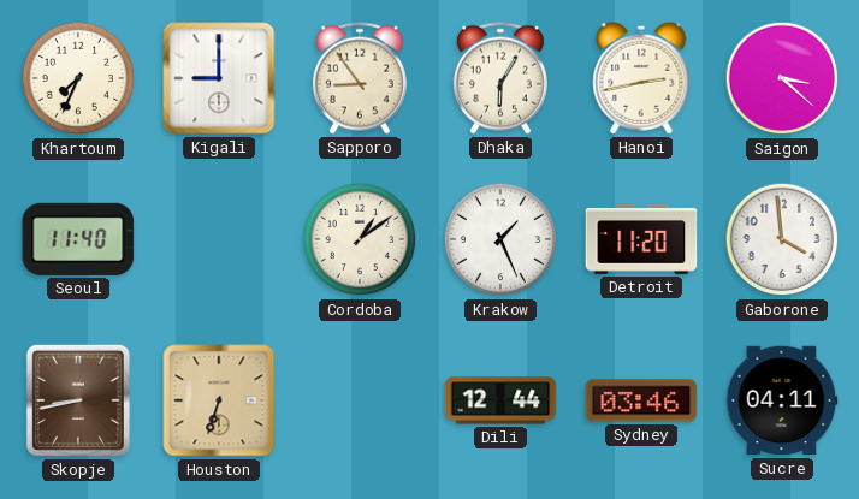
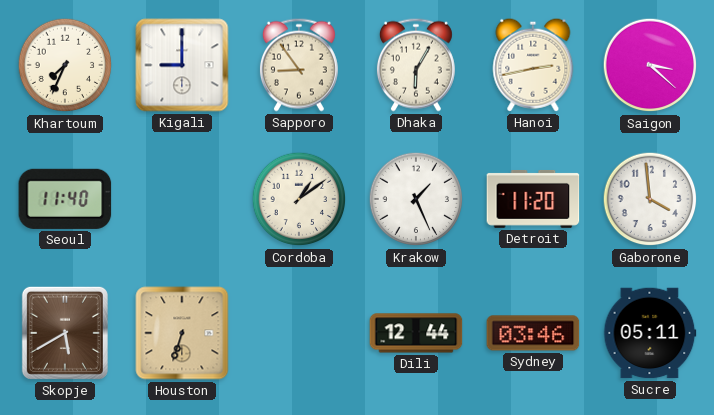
Skopje: 8:43 -> 5:40
Sucre: 04:11 -> 05:11
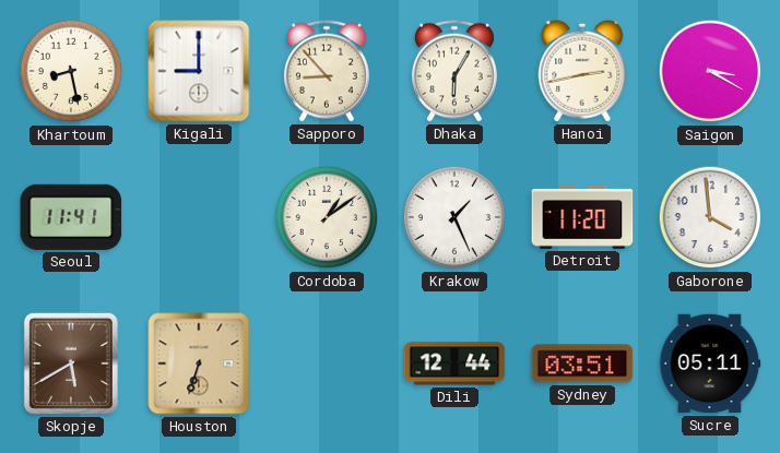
Khartoum: 7:34 -> 8:28
Sapporo: 8:54 -> 8:53
Saigon: 3:22 -> 3:20
Seoul: 11:40 -> 11:41
Sydney: 03:46 -> 03:51
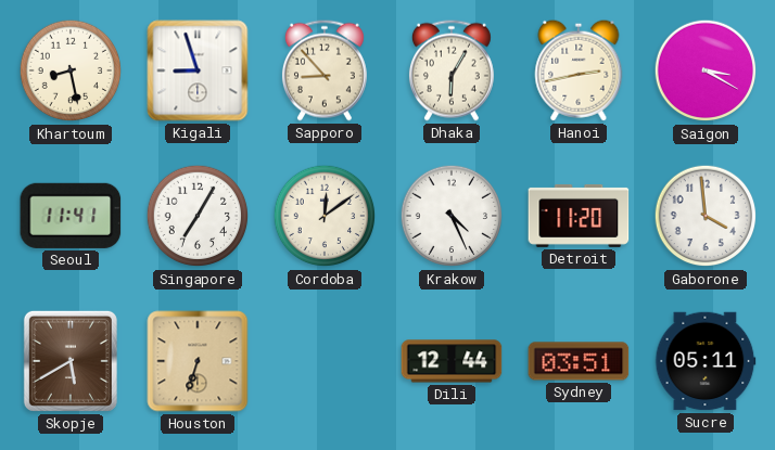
Kigali: 9:00 -> 8:57
Singapore: none -> 7:05
Cordoba: 1:09 -> 12:09
Krakow: 1:26 -> 4:26
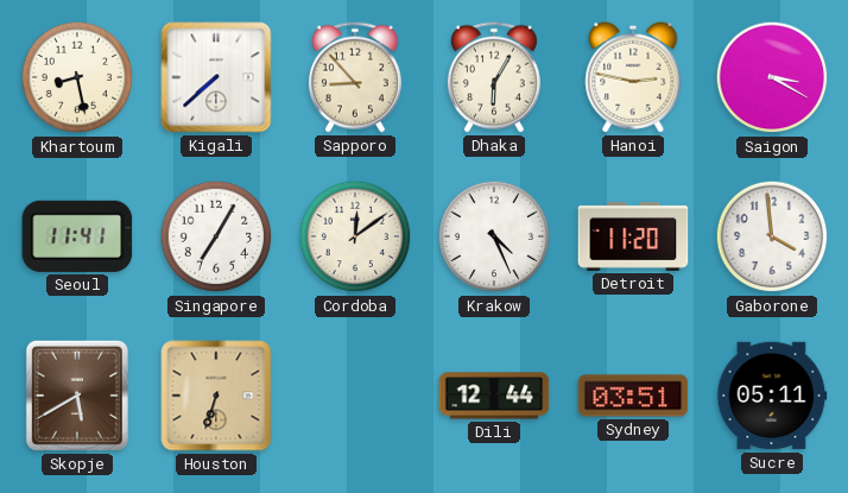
Kigali: 8:57 -> 7:38
Hanoi: 2:43 -> 2:47
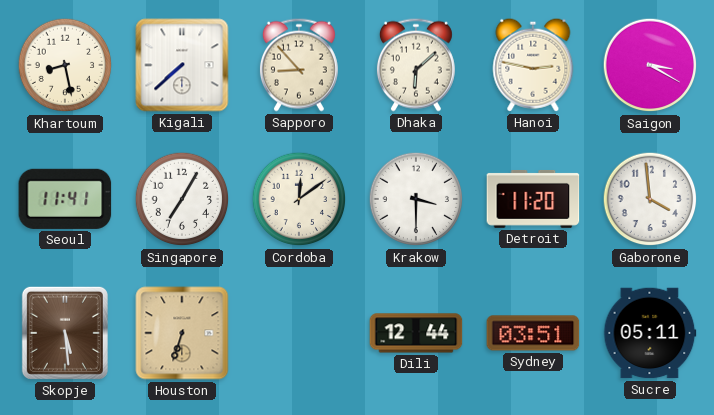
Dhaka: 6:05 -> 6:08
Krakow: 4:26 -> 3:30
Skopje: 5:40 -> 5:29
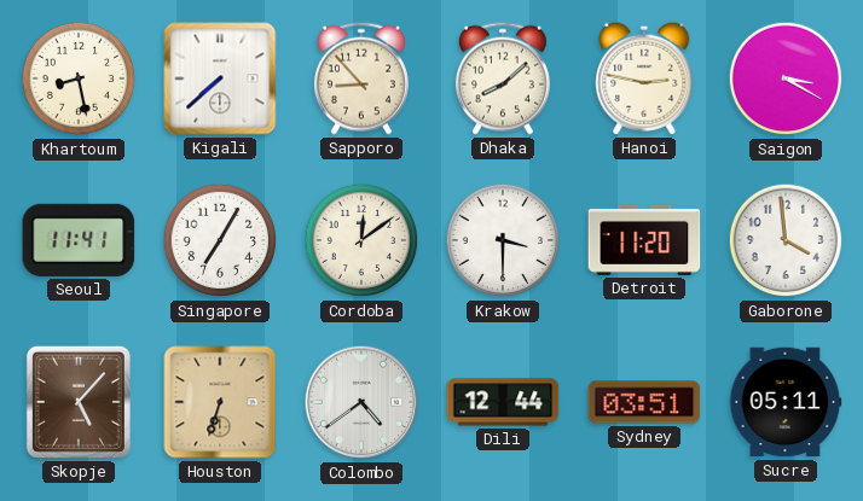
Dhaka: 6:08 -> 8:08
Skopje: 5:29 -> 5:07
Colombo: none -> 4:39
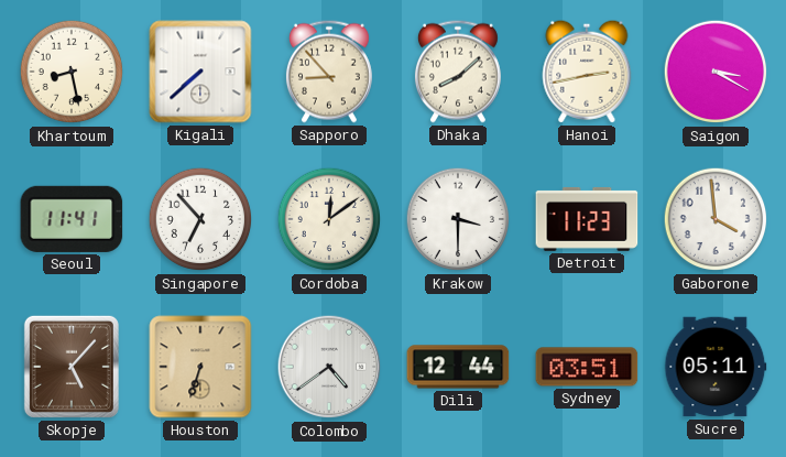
Hanoi: 2:47 -> 2:43
Singapore: 7:05 -> 6:53
Detroit: 11:20 -> 11:23
